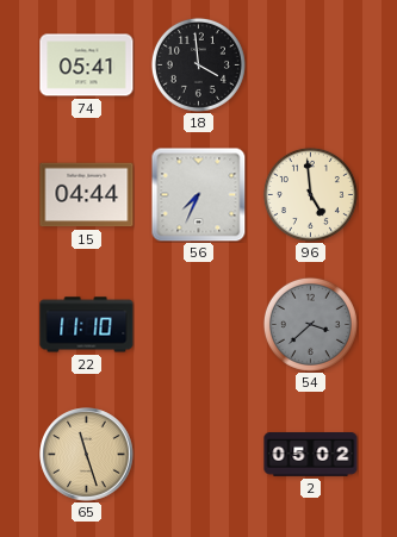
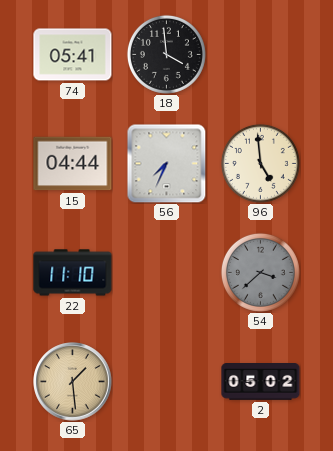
65: 11:27 -> 1:29
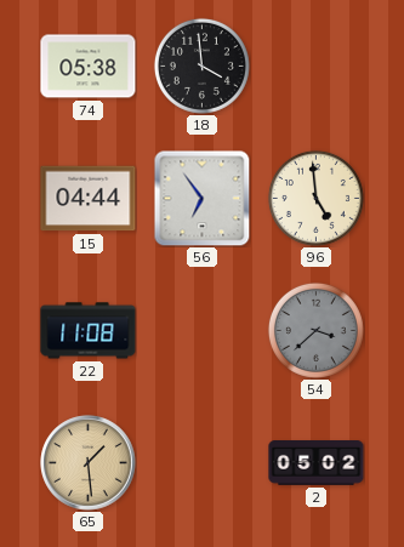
74: 05:41 -> 05:38
56: 7:34 -> 6:54
22: 11:10 -> 11:08
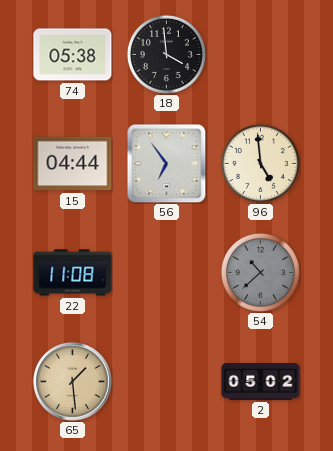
54: 3:38 -> 10:38
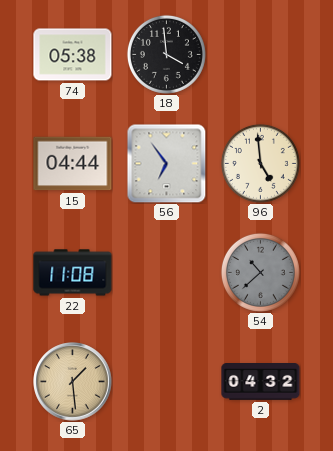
2: 05:02 -> 04:32
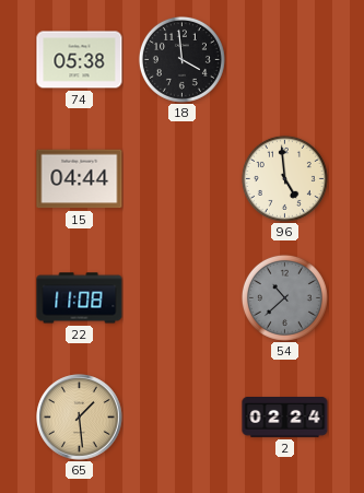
56: 6:54 -> none
2: 04:32 -> 02:24
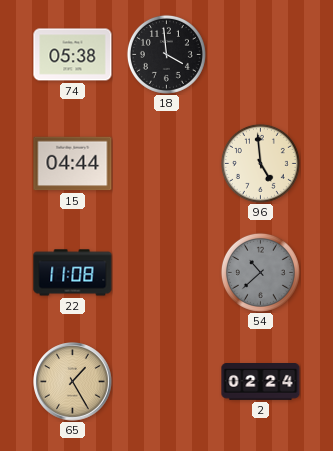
65: 1:29 -> 1:25
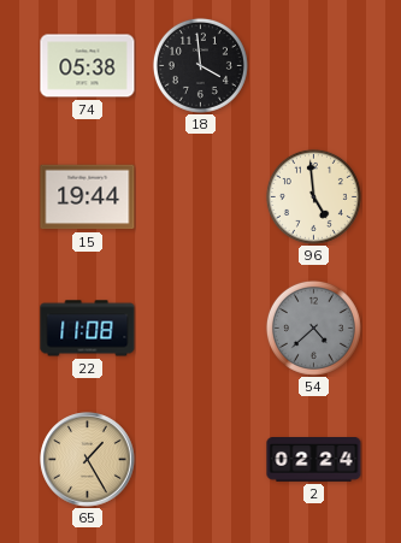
15: 04:44 -> 19:44
54: 10:38 -> 4:38
